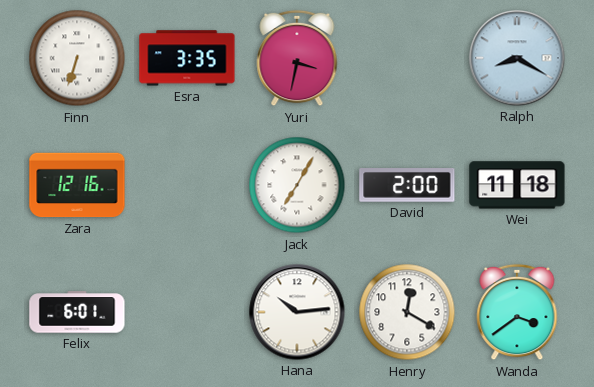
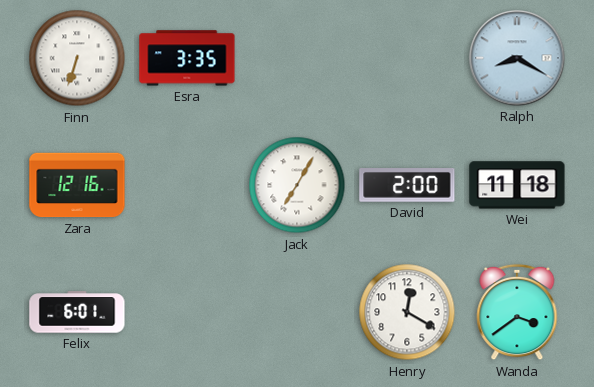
Yuri: 3:32 -> none
Hana: 10:14 -> none
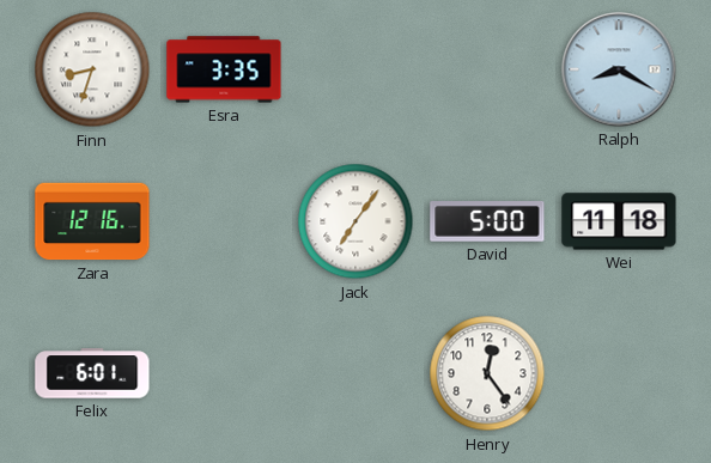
Finn: 6:33 -> 8:33
Jack: 7:05 -> 7:06
David: 2:00 -> 5:00
Henry: 12:20 -> 12:24
Wanda: 3:39 -> none
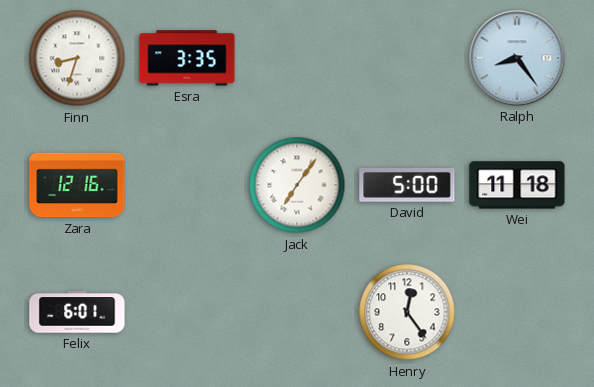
Ralph: 8:20 -> 8:24
